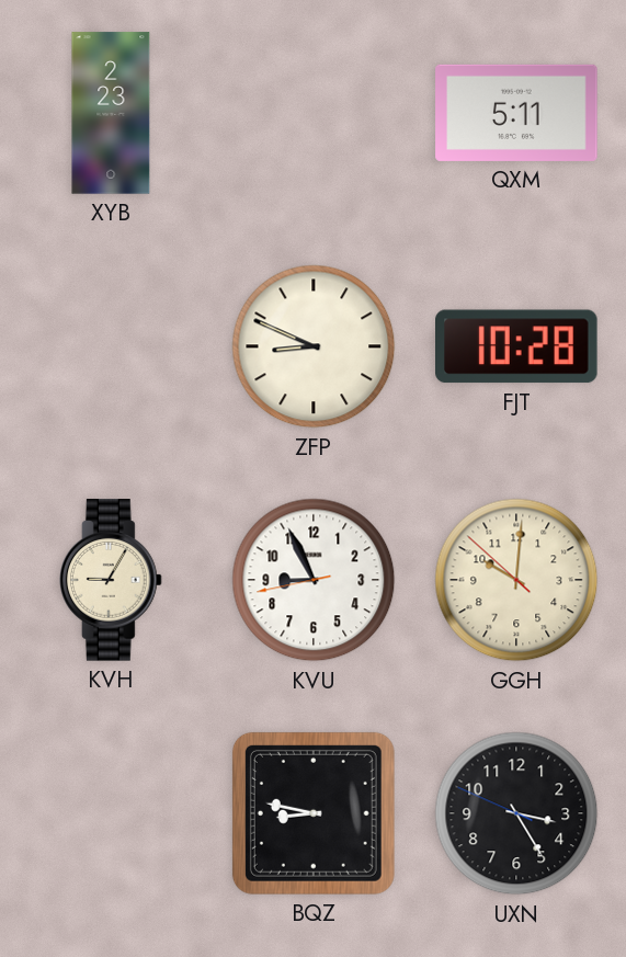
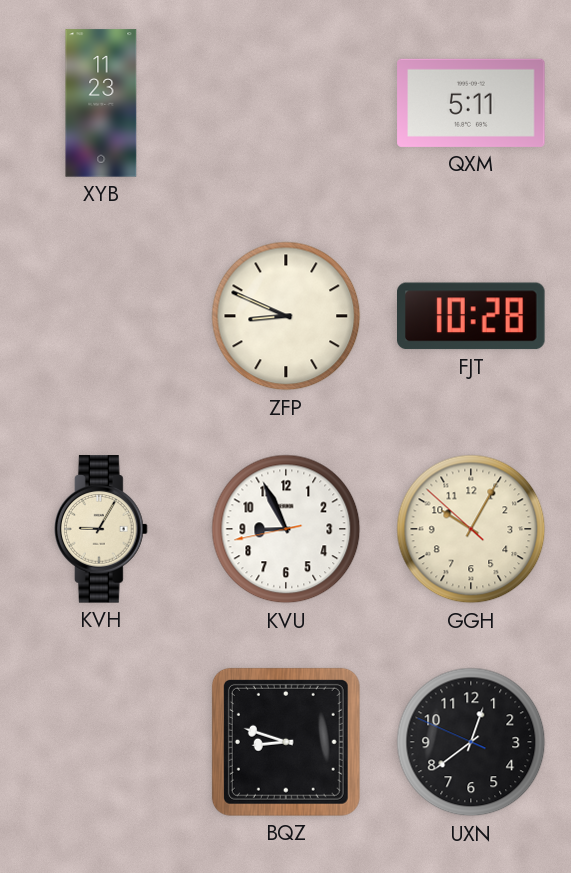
XYB: 2:23 -> 11:23
GGH: 10:00 -> 10:04
BQZ: 8:47 -> 8:48
UXN: 3:24 -> 12:38
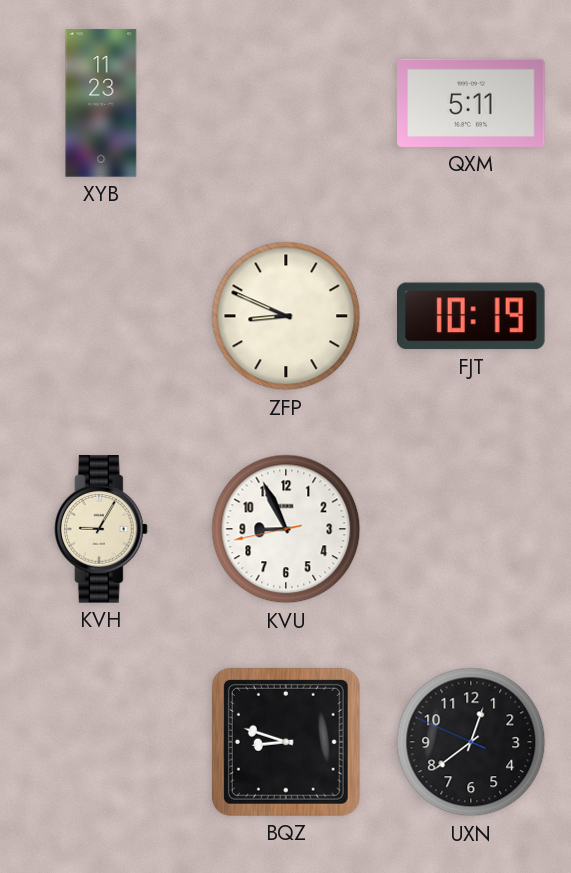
FJT: 10:28 -> 10:19
GGH: 10:04 -> none
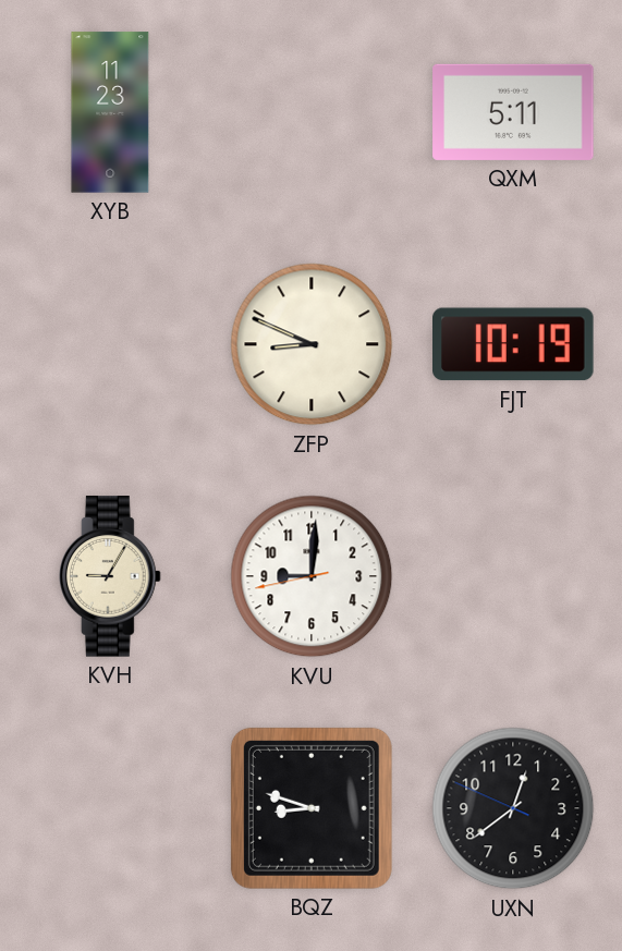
KVU: 8:55 -> 9:00
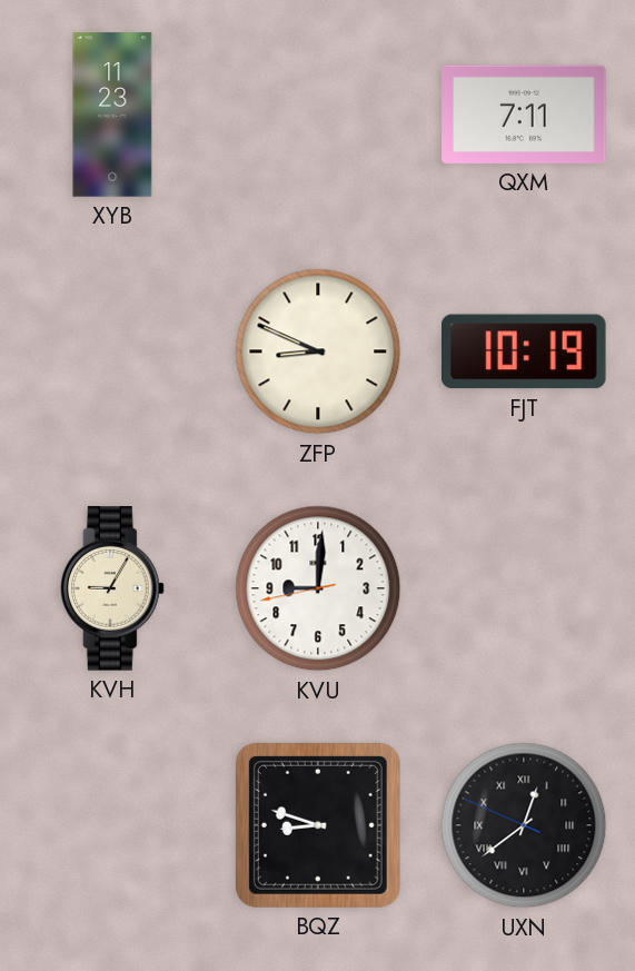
QXM: 5:11 -> 7:11
UXN numerals: Arabic -> Roman
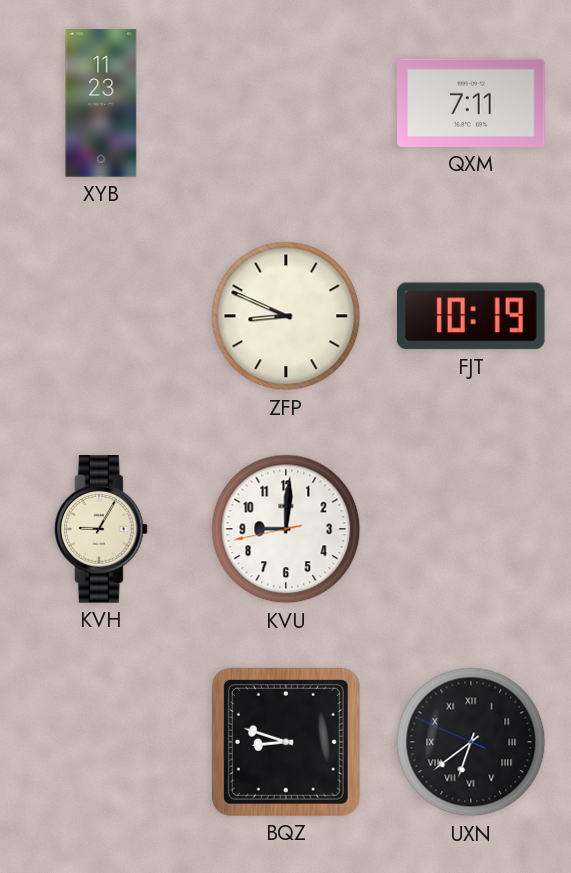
UXN: 12:38 -> 6:38
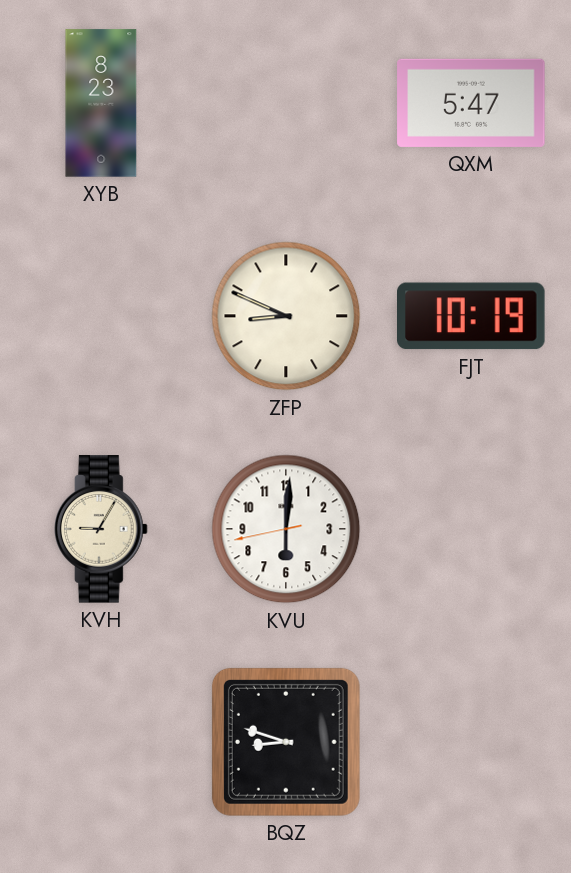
XYB: 11:23 -> 8:23
QXM: 7:11 -> 5:47
KVU: 9:00 -> 6:00
UXN: 6:38 -> none
